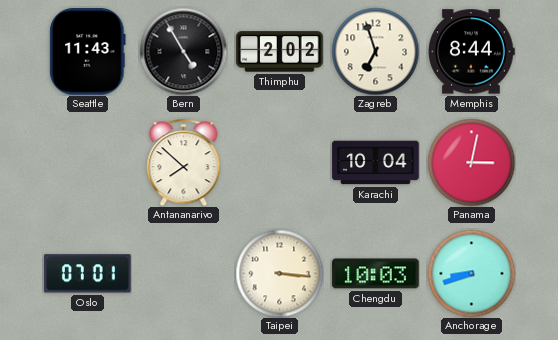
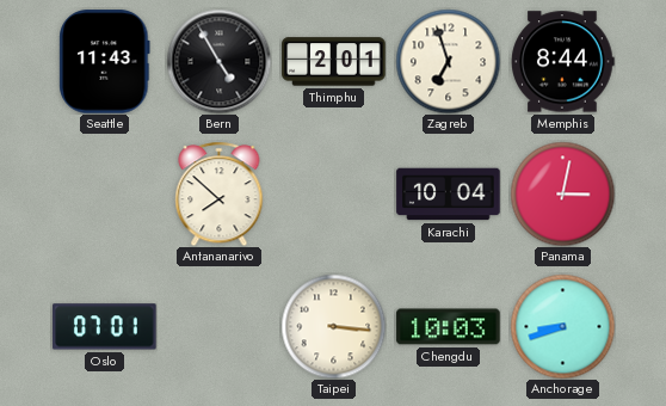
Thimphu: 2:02 -> 2:01
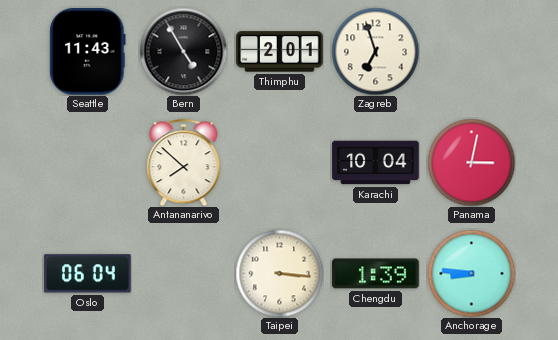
Memphis: 8:44 -> none
Oslo: 07:01 -> 06:04
Chengdu: 10:03 -> 1:39
Anchorage: 8:42 -> 8:46
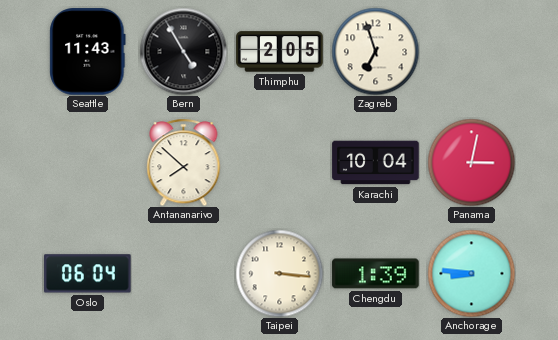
Thimphu: 2:01 -> 2:05
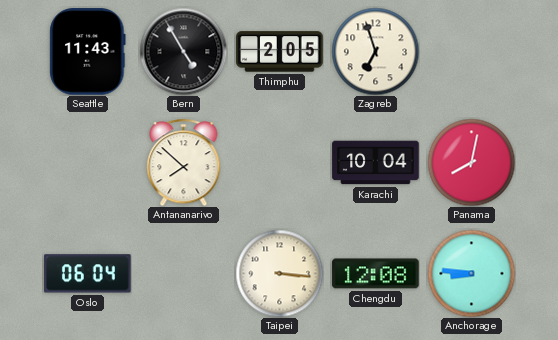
Panama: 3:02 -> 8:02
Chengdu: 1:39 -> 12:08
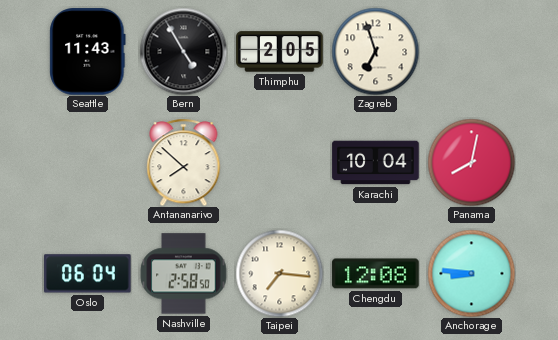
Nashville: none -> 2:58
Taipei: 3:16 -> 7:16
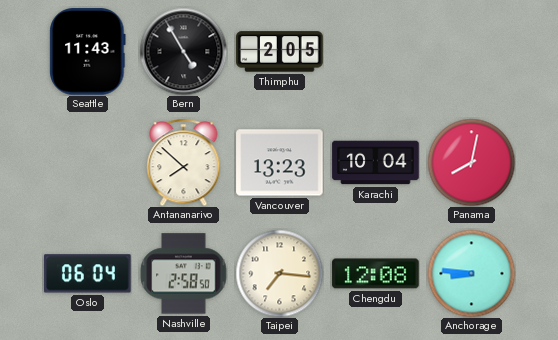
Zagreb: 6:57 -> none
Vancouver: none -> 13:23
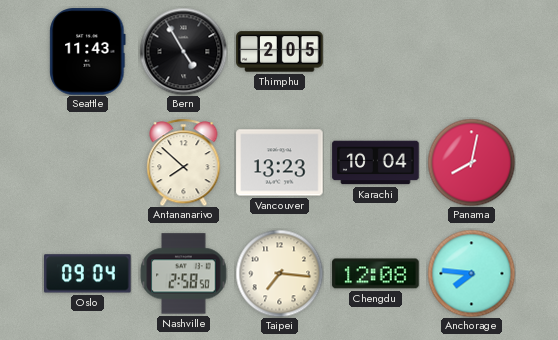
Oslo: 06:04 -> 09:04
Anchorage: 8:46 -> 7:46
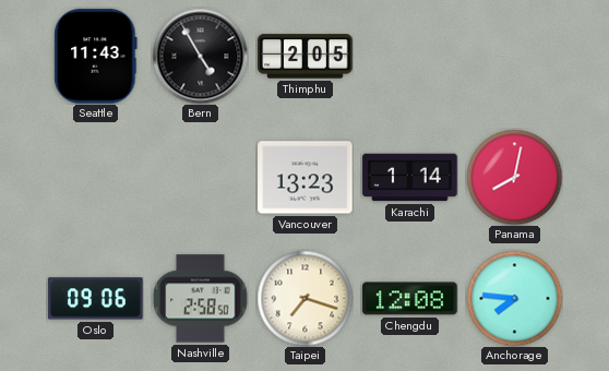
Antananarivo: 7:52 -> none
Karachi: 10:04 -> 1:14
Oslo: 09:04 -> 09:06
Taipei: 7:16 -> 7:18
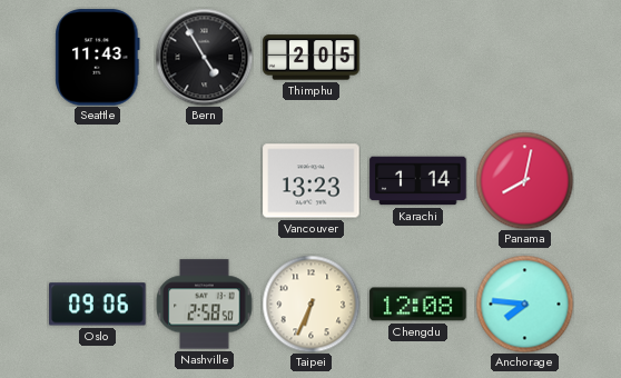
Taipei: 7:18 -> 6:34
